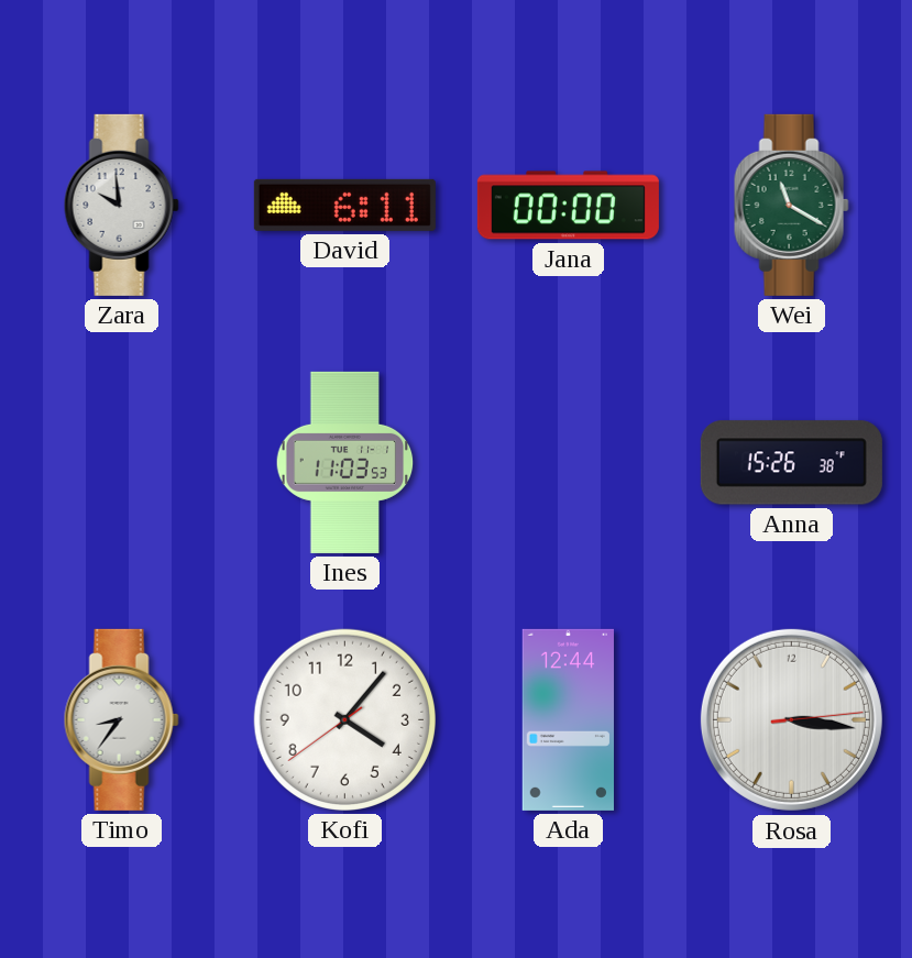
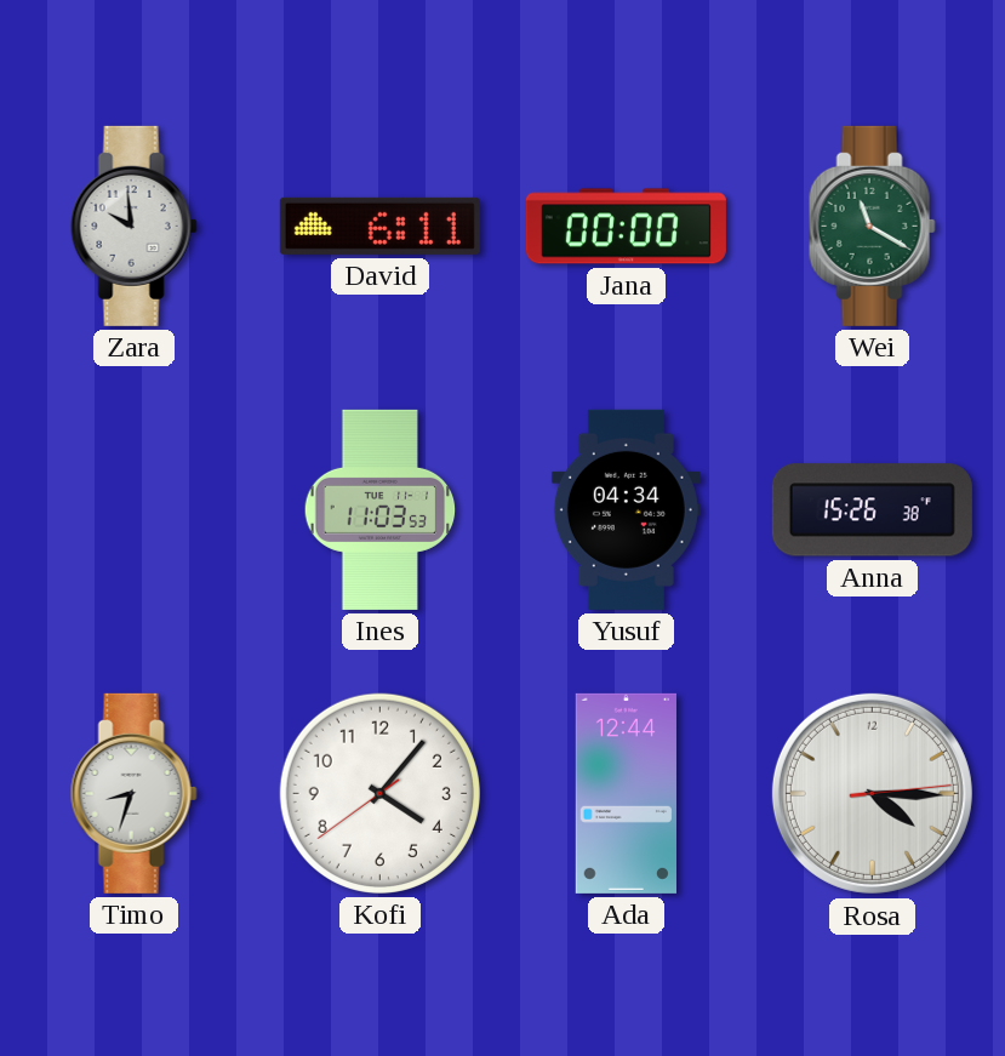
Yusuf: none -> 04:34
Timo: 8:36 -> 8:33
Rosa: 3:16 -> 4:15
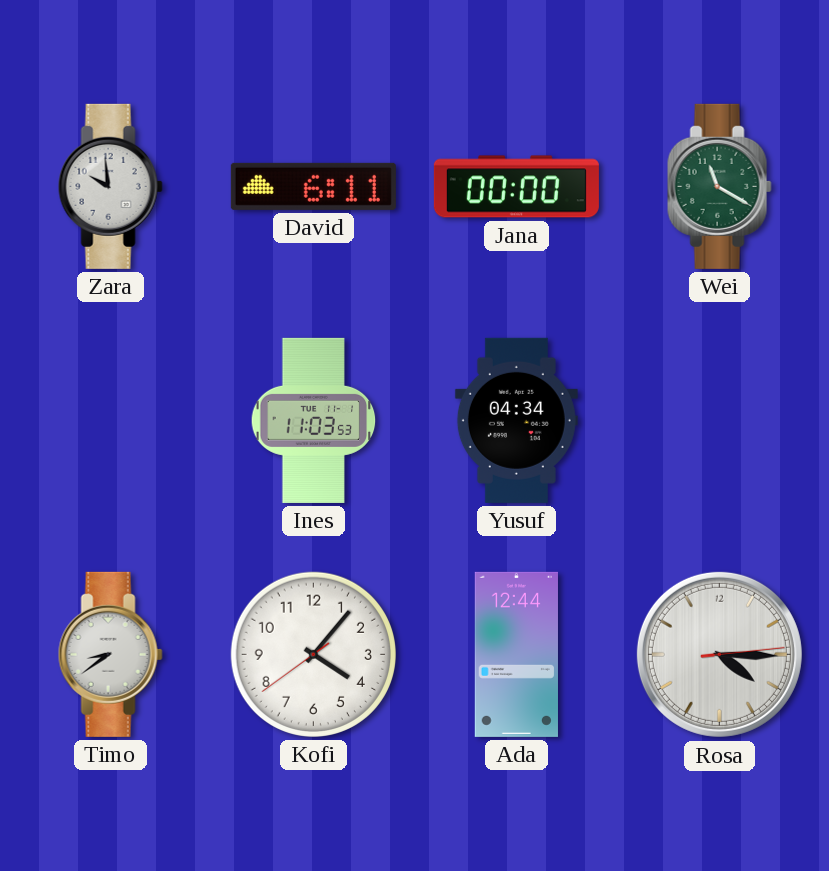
Anna: 15:26 -> none
Timo: 8:33 -> 8:39
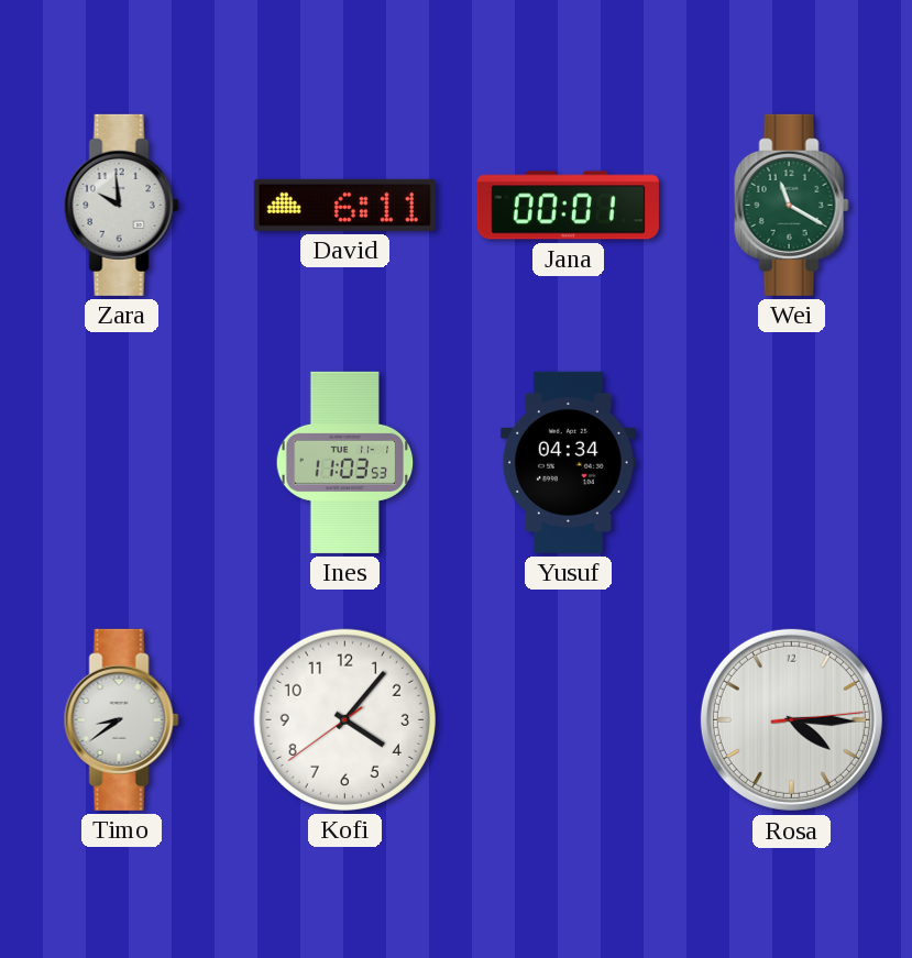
Jana: 00:00 -> 00:01
Ada: 12:44 -> none
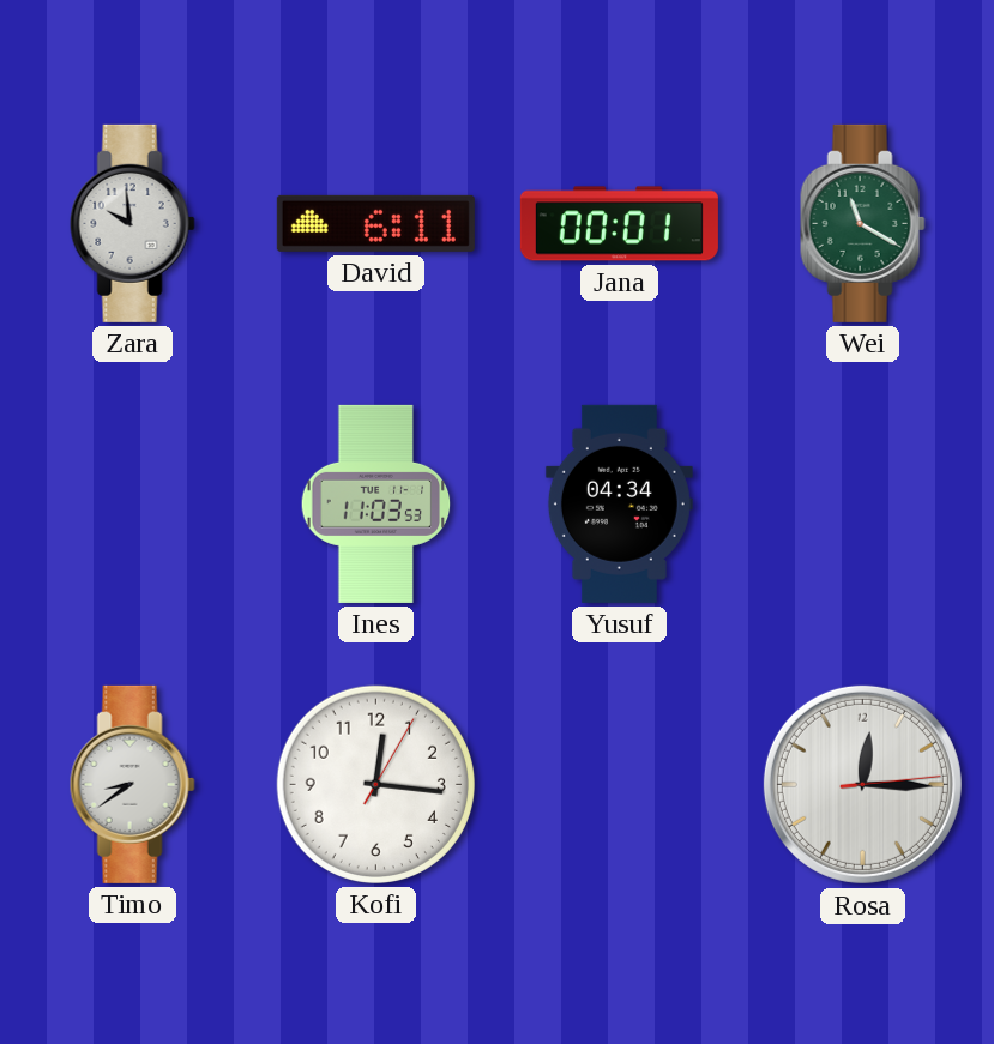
Kofi: 4:06 -> 12:16
Rosa: 4:15 -> 12:15
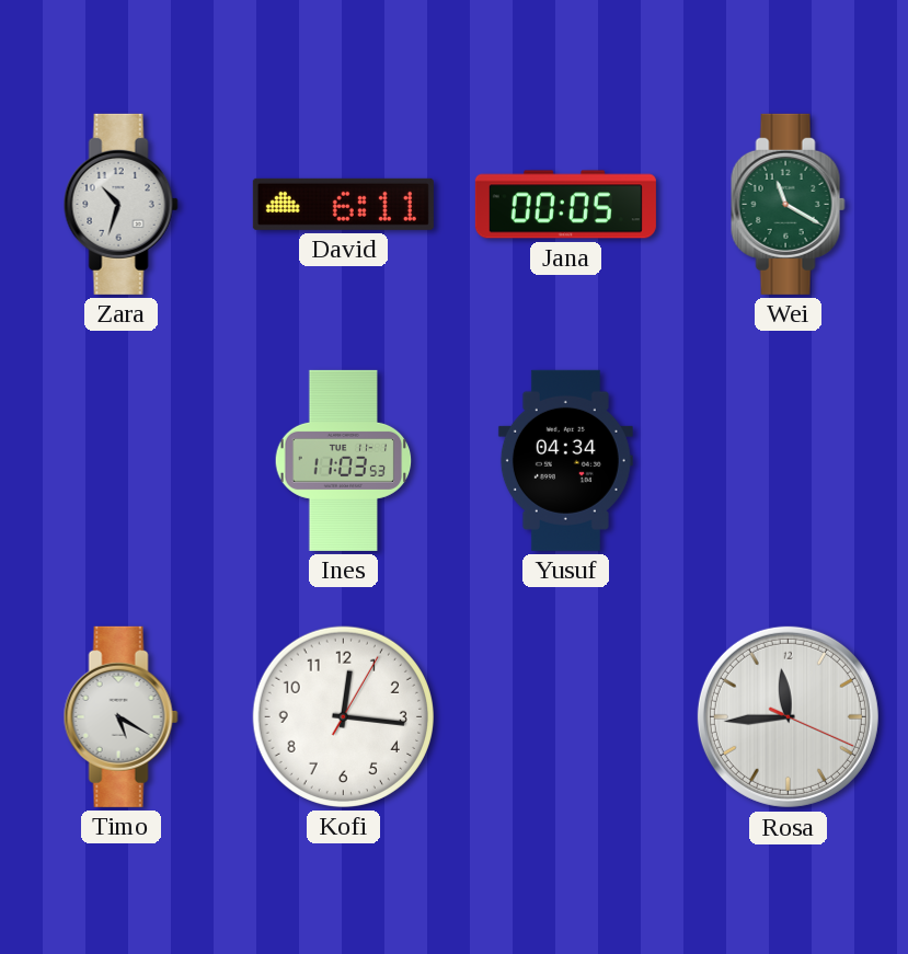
Zara: 9:59 -> 10:33
Jana: 00:01 -> 00:05
Timo: 8:39 -> 5:20
Rosa: 12:15 -> 11:44
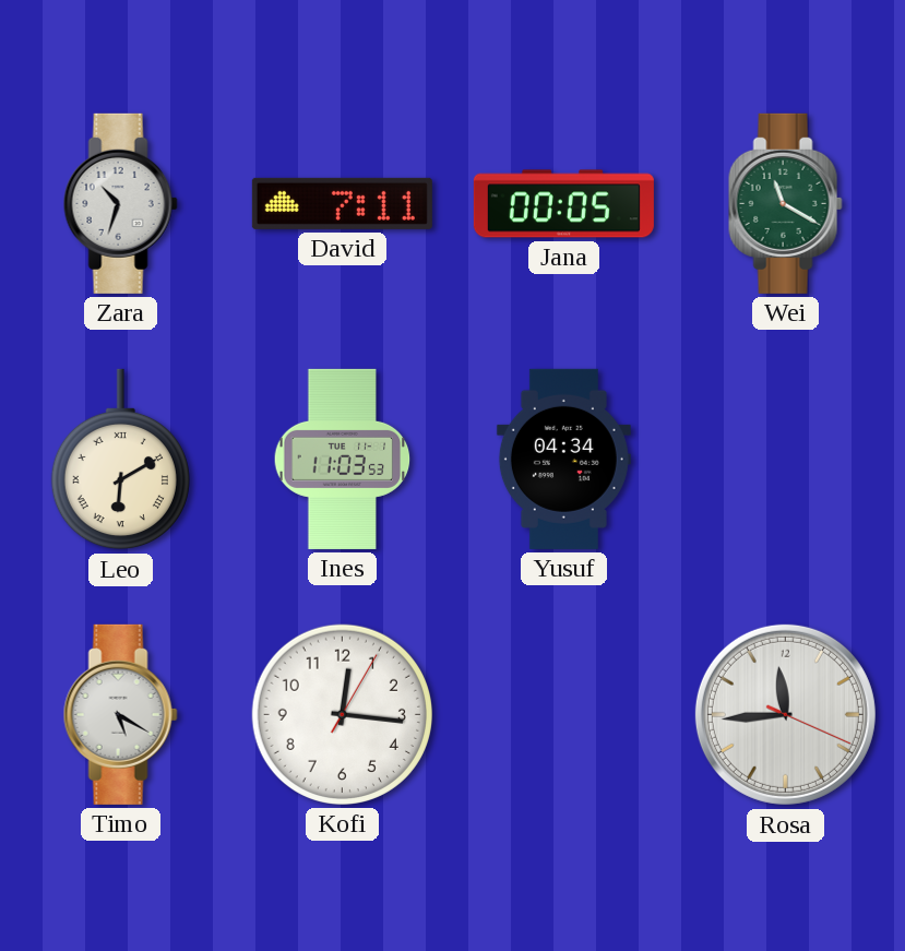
David: 6:11 -> 7:11
Leo: none -> 6:10
